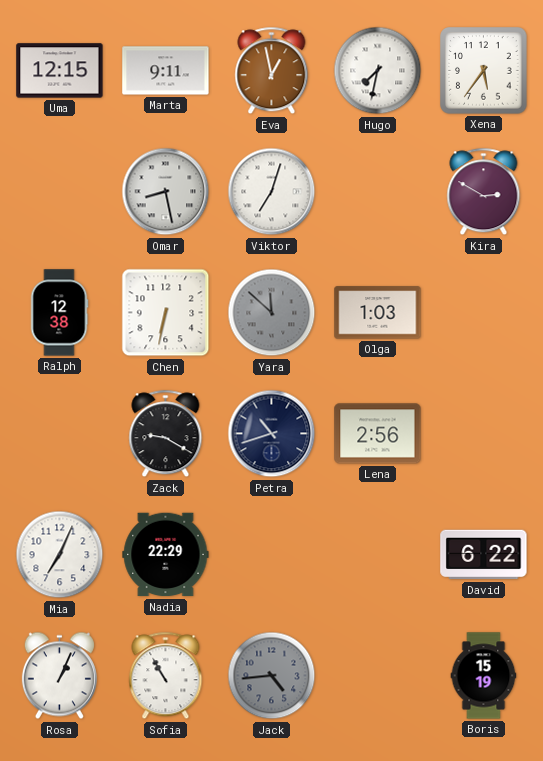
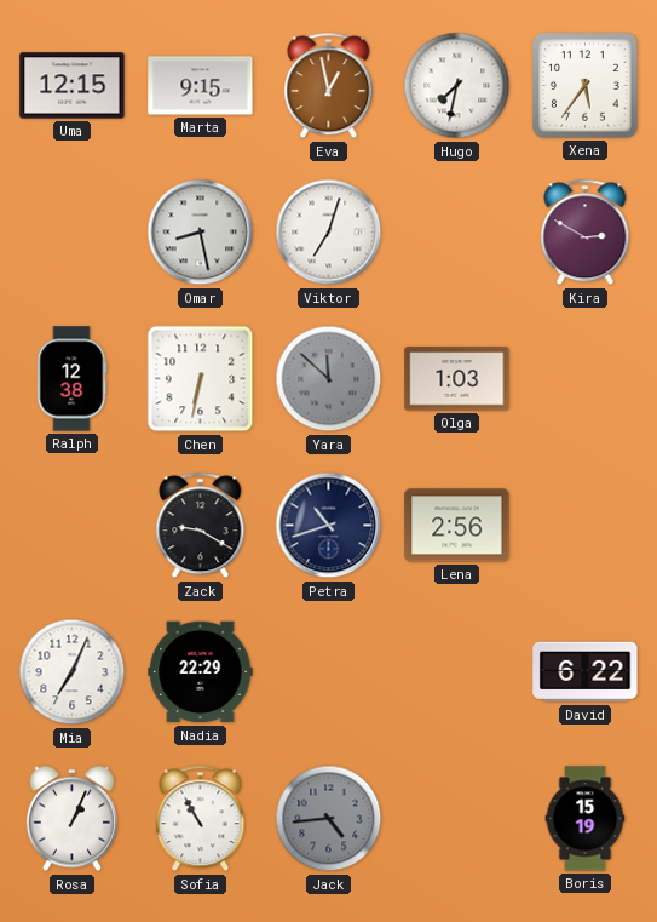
Marta: 9:11 -> 9:15
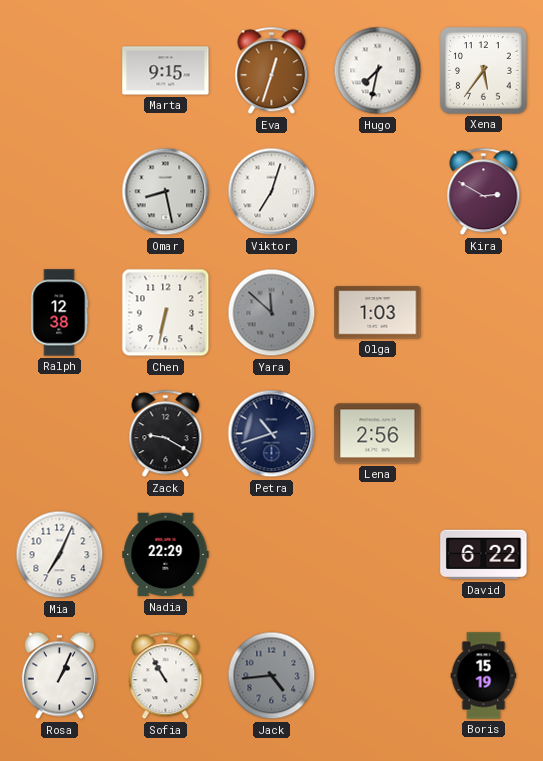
Uma: 12:15 -> none
Eva: 12:58 -> 12:33
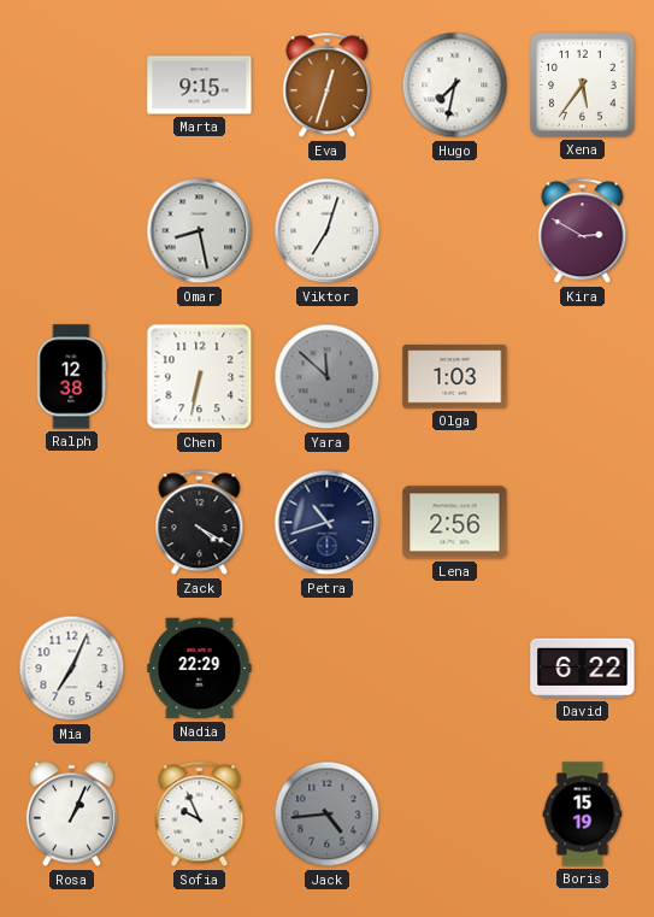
Zack: 9:20 -> 4:20
Sofia: 10:55 -> 9:56
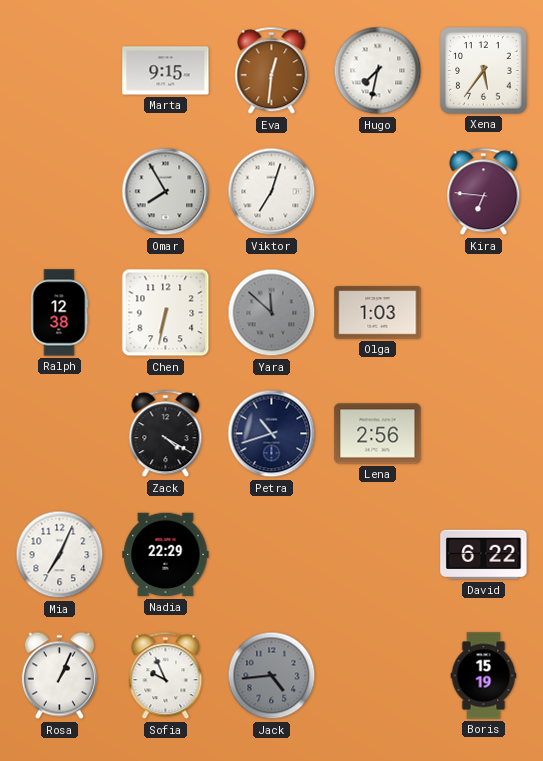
Eva: 12:33 -> 12:31
Omar: 8:28 -> 7:55
Kira: 2:50 -> 6:46
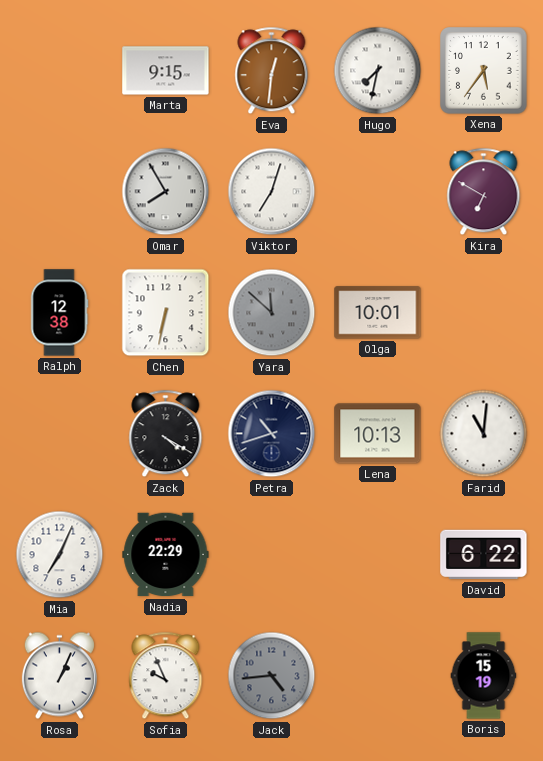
Kira: 6:46 -> 6:50
Olga: 1:03 -> 10:01
Lena: 2:56 -> 10:13
Farid: none -> 11:01
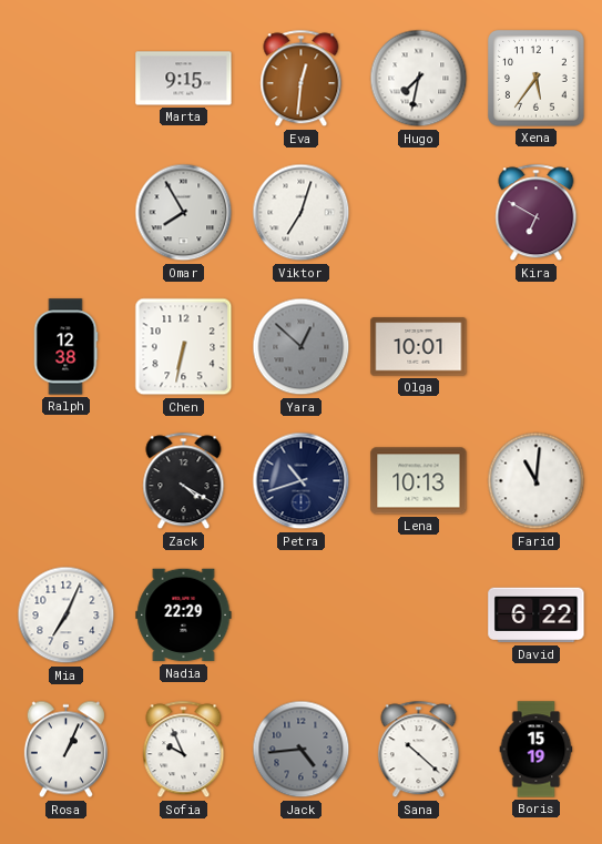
Yara: 11:52 -> 12:52
Sana: none -> 10:22
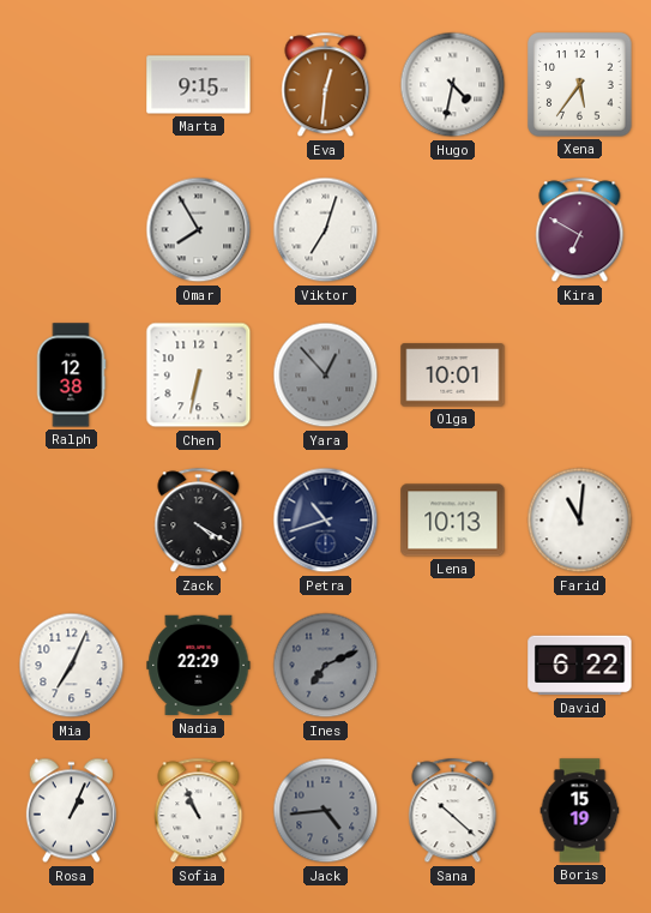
Hugo: 7:32 -> 4:32
Yara: 12:52 -> 12:53
Ines: none -> 7:11
Sofia: 9:56 -> 10:56
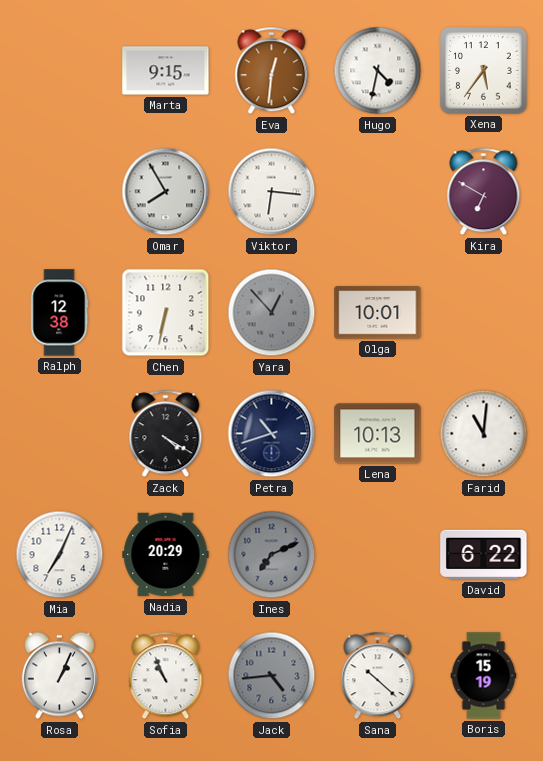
Viktor: 7:03 -> 6:16
Nadia: 22:29 -> 20:29
